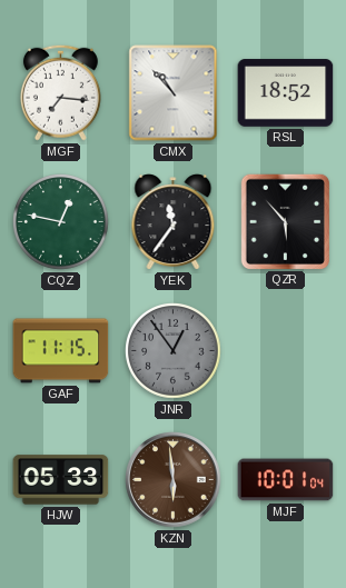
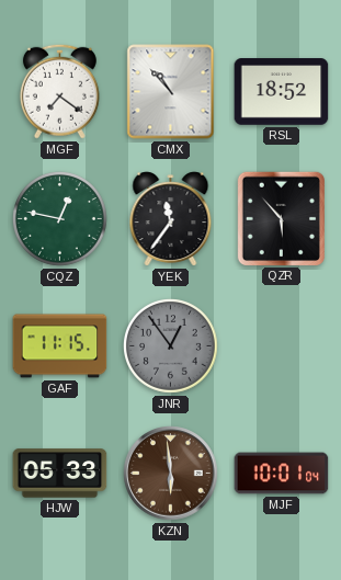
MGF: 7:16 -> 7:21
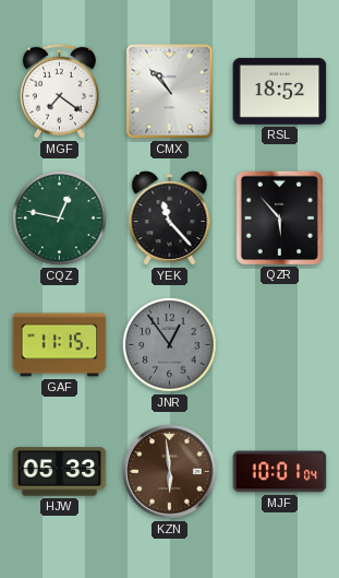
YEK: 11:36 -> 11:23
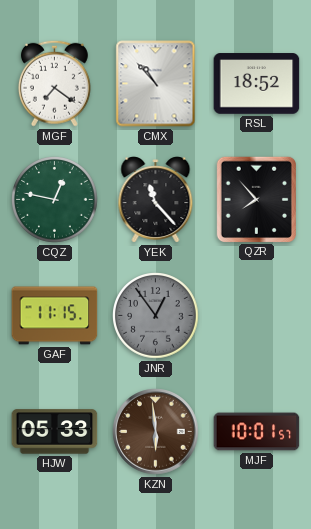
QZR: 5:53 -> 7:53
MJF: 10:01:04 -> 10:01:57
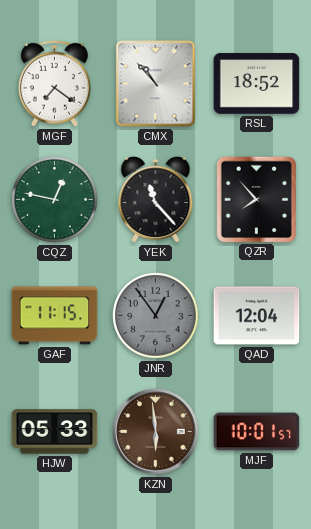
QAD: none -> 12:04
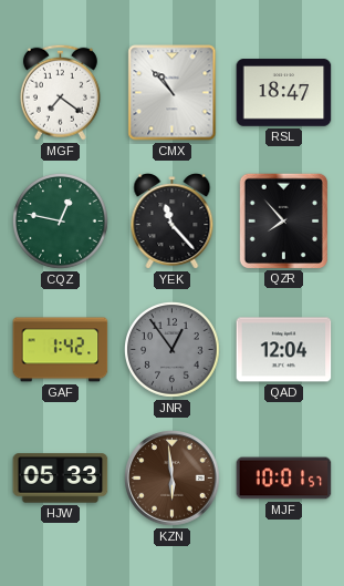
RSL: 18:52 -> 18:47
GAF: 11:15 -> 1:42
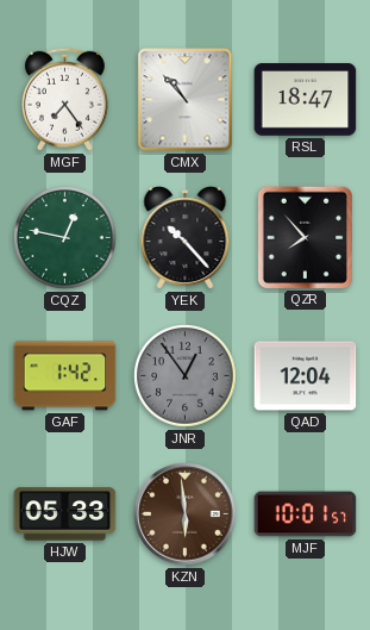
MGF: 7:21 -> 7:24
YEK: 11:23 -> 10:23
